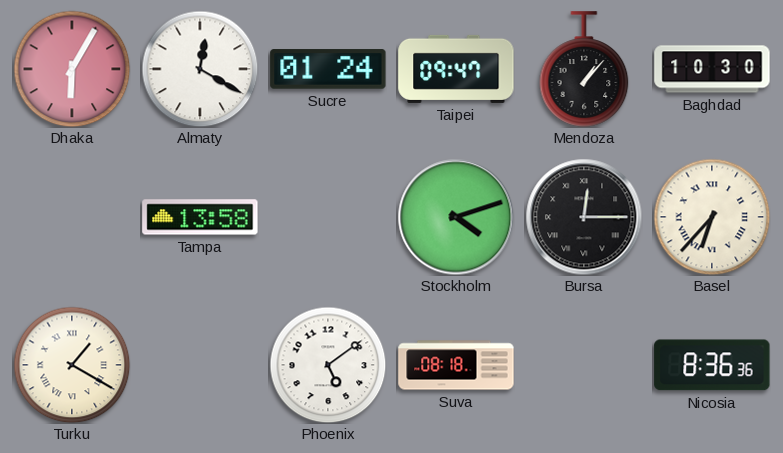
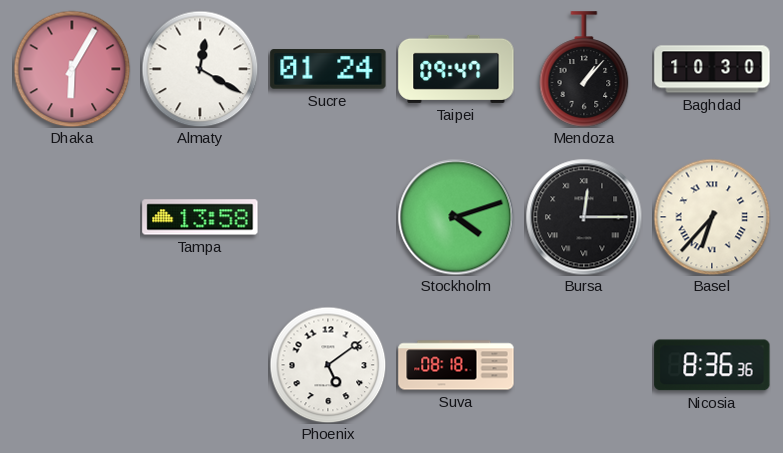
Turku: 1:20 -> none
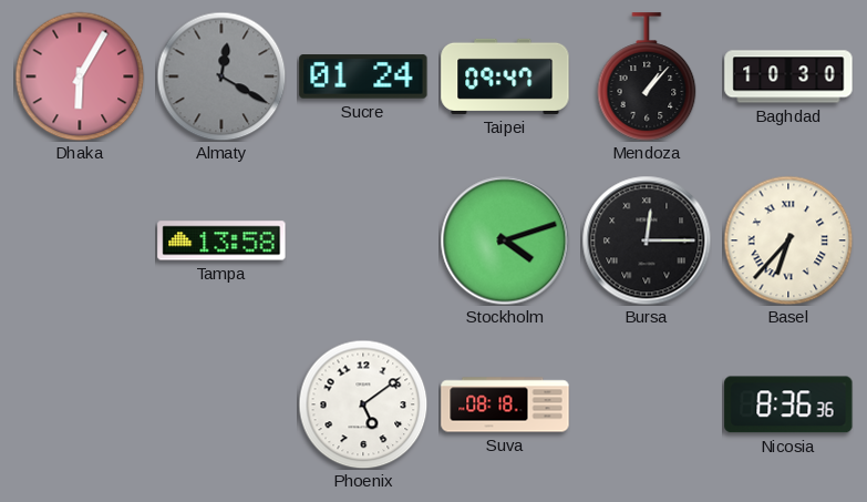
Almaty dial: white -> grey
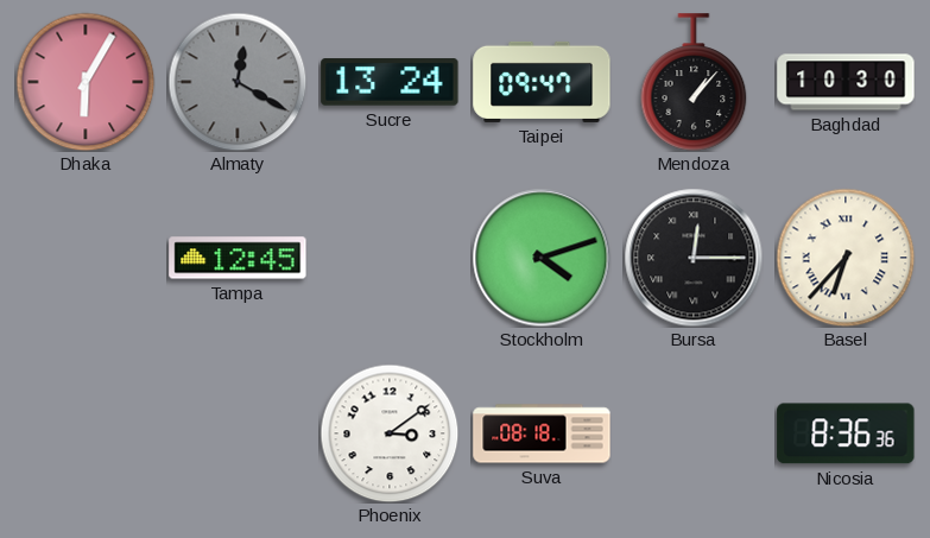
Sucre: 01:24 -> 13:24
Tampa: 13:58 -> 12:45
Phoenix: 5:09 -> 3:09
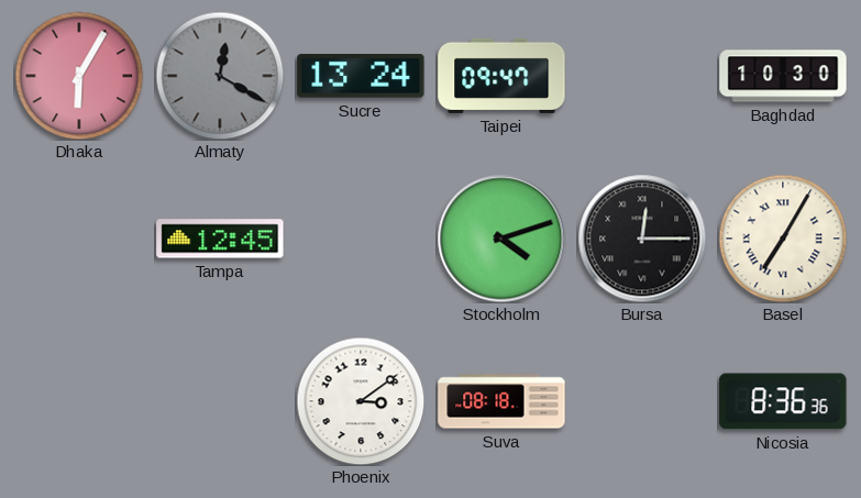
Mendoza: 1:07 -> none
Basel: 6:37 -> 7:05
